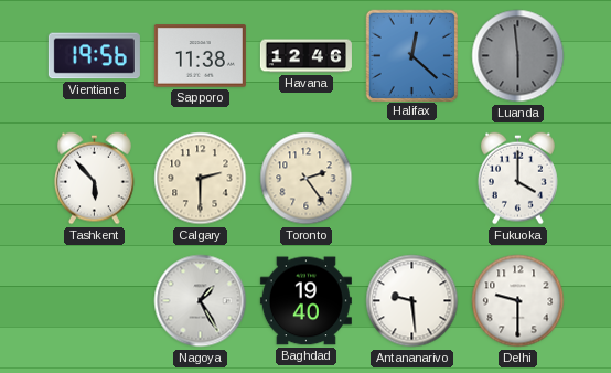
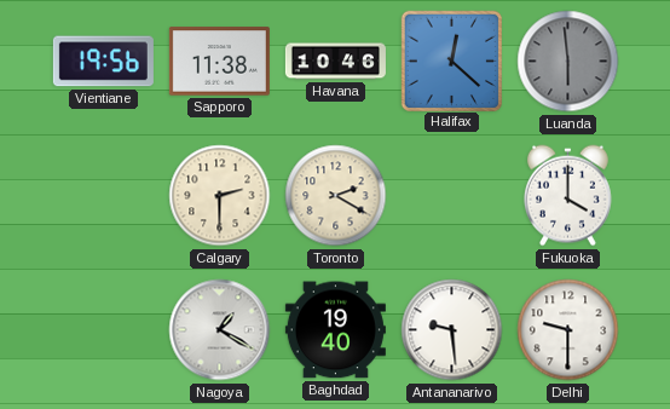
Havana: 12:46 -> 10:46
Tashkent: 5:53 -> none
Toronto: 2:24 -> 2:20
Nagoya: 1:25 -> 1:20
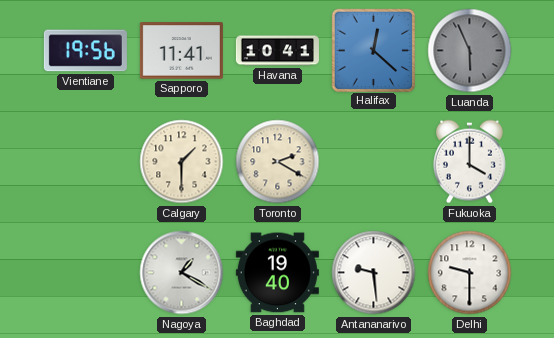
Sapporo: 11:38 -> 11:41
Havana: 10:46 -> 10:41
Luanda: 5:59 -> 5:56
Calgary: 2:30 -> 1:30
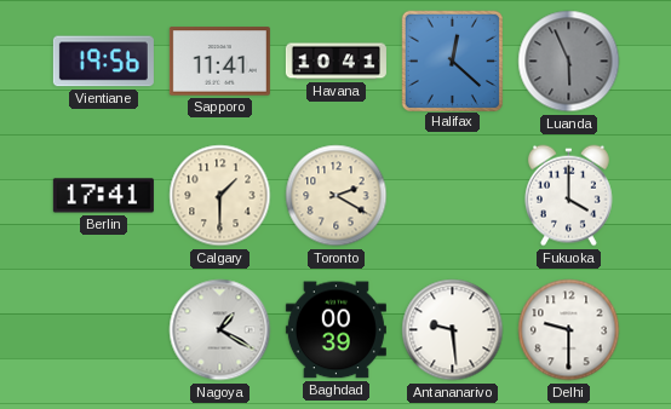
Berlin: none -> 17:41
Baghdad: 19:40 -> 00:39
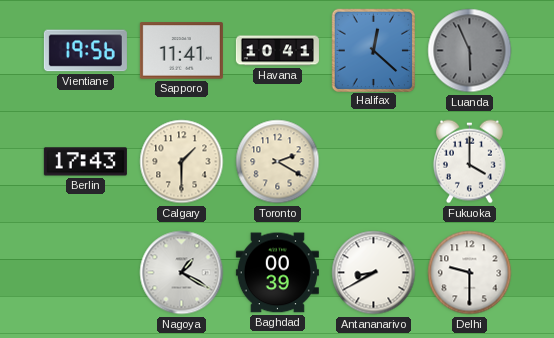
Berlin: 17:41 -> 17:43
Antananarivo: 9:29 -> 8:40
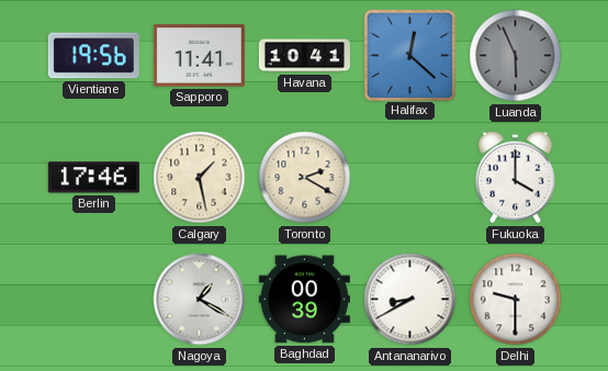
Berlin: 17:43 -> 17:46
Calgary: 1:30 -> 1:28
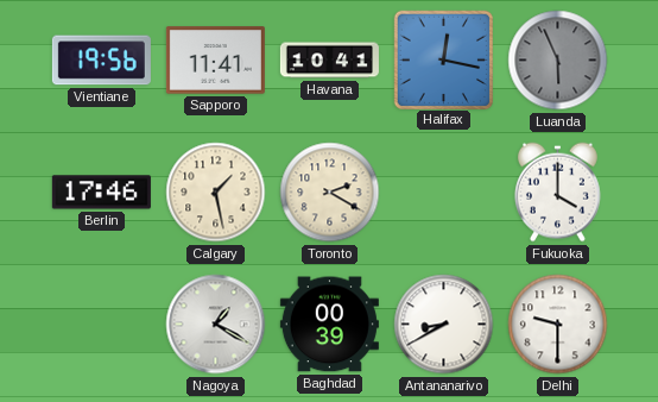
Halifax: 12:22 -> 12:17
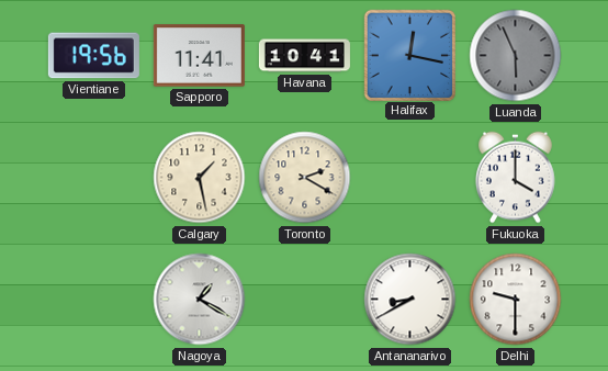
Berlin: 17:46 -> none
Baghdad: 00:39 -> none
